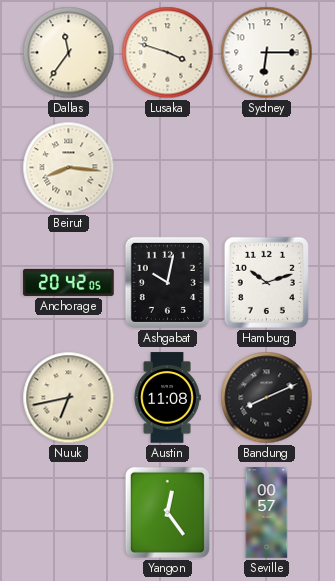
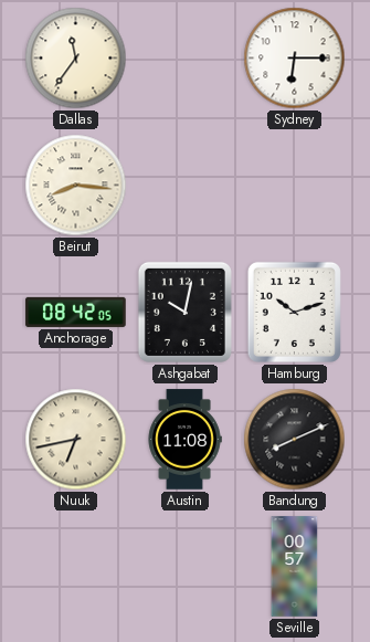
Lusaka: 3:48 -> none
Anchorage: 20:42 -> 08:42
Yangon: 12:24 -> none
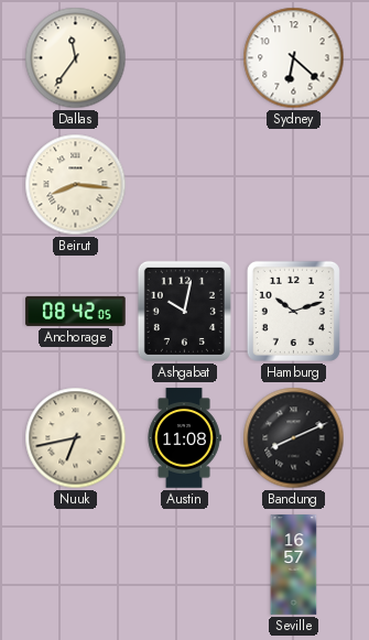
Sydney: 6:15 -> 6:22
Seville: 00:57 -> 16:57
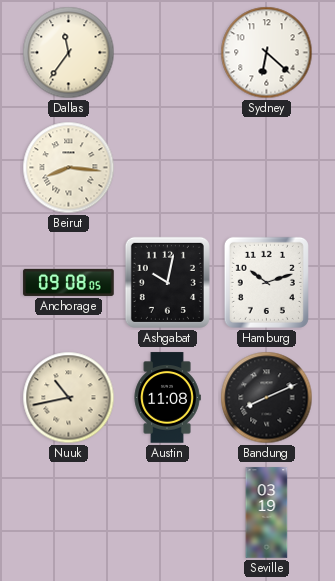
Anchorage: 08:42 -> 09:08
Nuuk: 6:43 -> 10:43
Seville: 16:57 -> 03:19
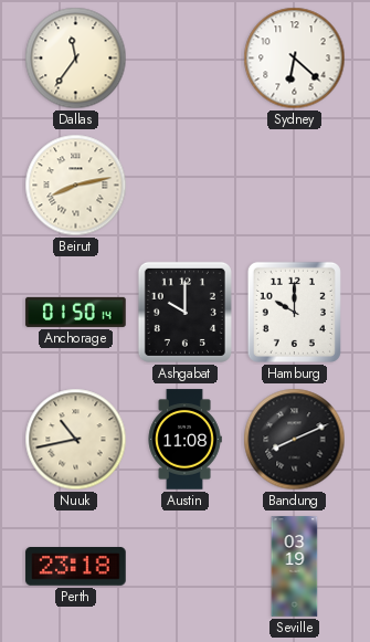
Beirut: 8:16 -> 8:13
Anchorage: 09:08 -> 01:50
Ashgabat: 10:02 -> 10:00
Hamburg: 10:12 -> 10:00
Perth: none -> 23:18
